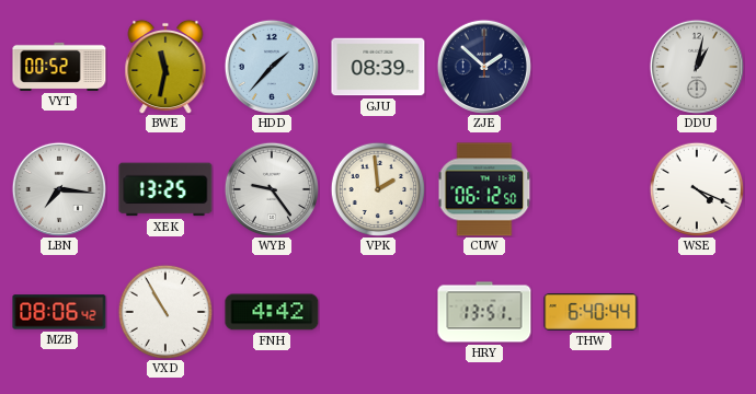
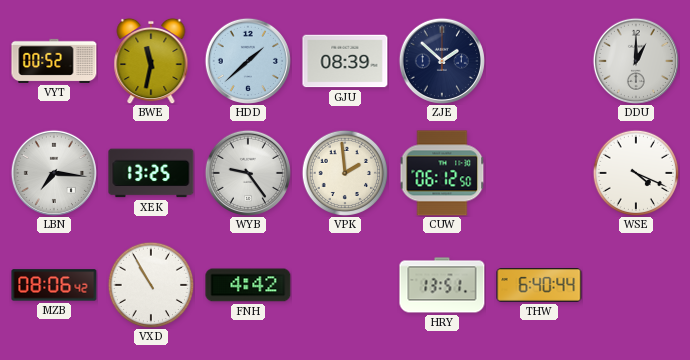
HDD: 1:37 -> 1:38
DDU: 1:02 -> 1:00
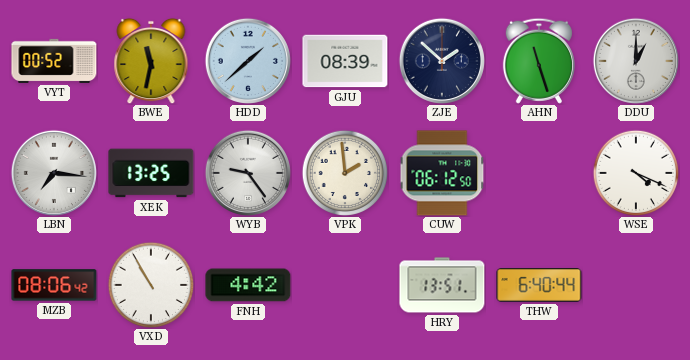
AHN: none -> 11:27
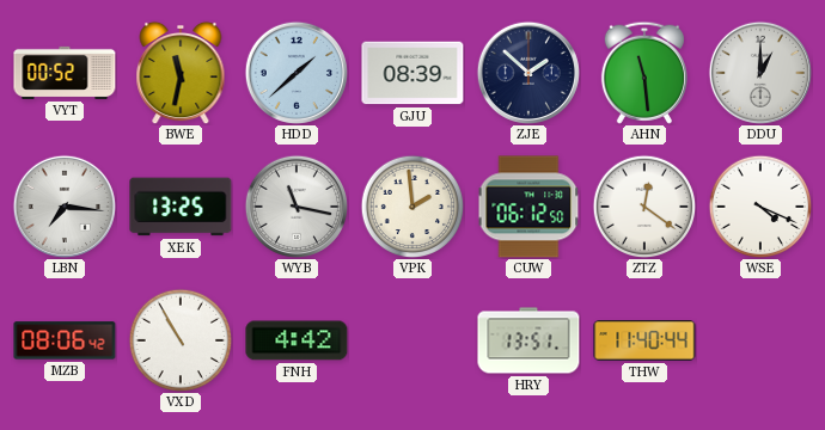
AHN: 11:27 -> 11:29
WYB: 9:24 -> 11:17
ZTZ: none -> 12:21
THW: 6:40 -> 11:40
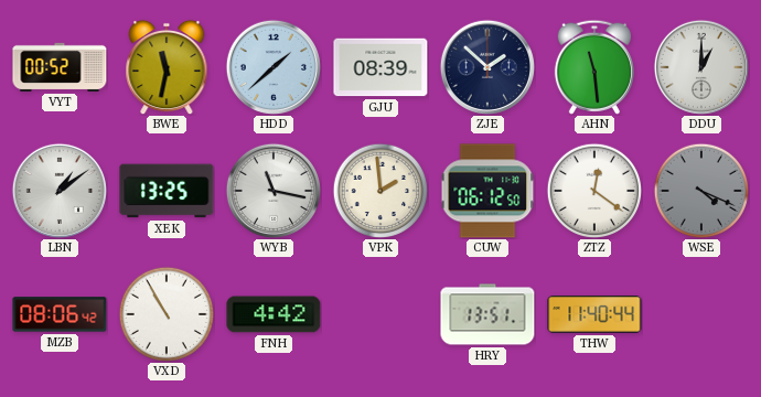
LBN: 7:16 -> 1:09
WSE dial: white -> grey
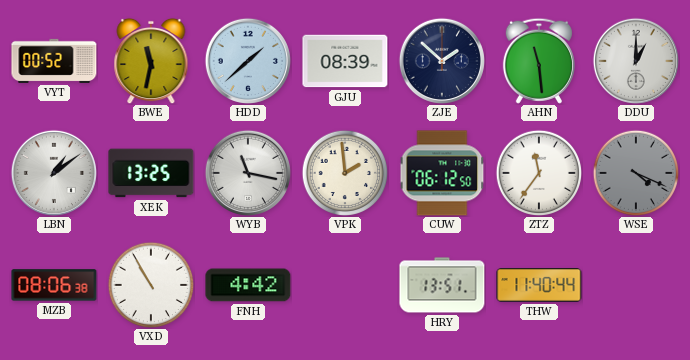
ZTZ: 12:21 -> 11:36
MZB: 08:06:42 -> 08:06:38
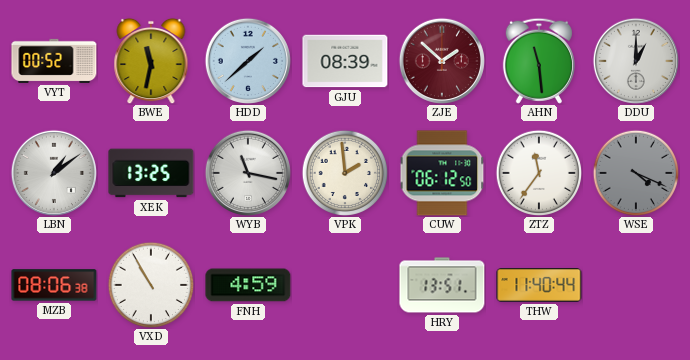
ZJE dial: navy -> burgundy
FNH: 4:42 -> 4:59
